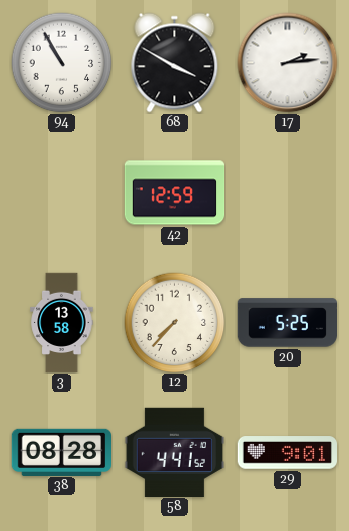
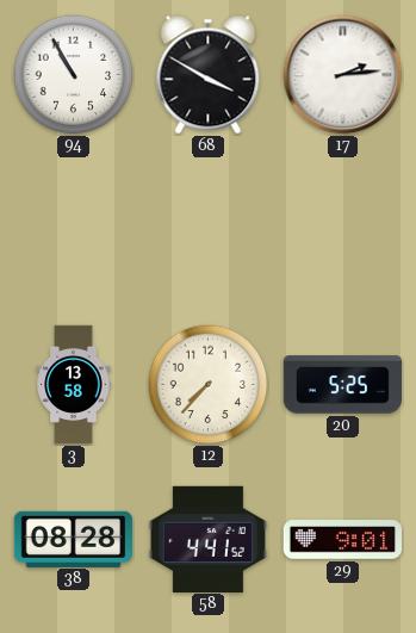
42: 12:59 -> none
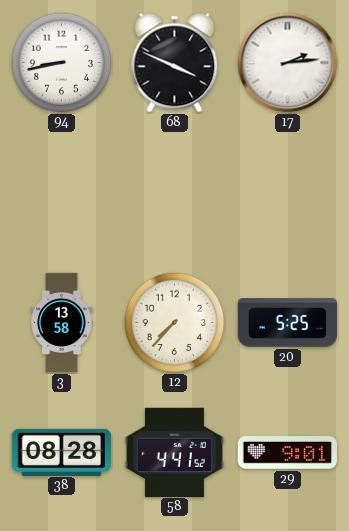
94: 10:55 -> 8:43
68: 3:50 -> 3:49
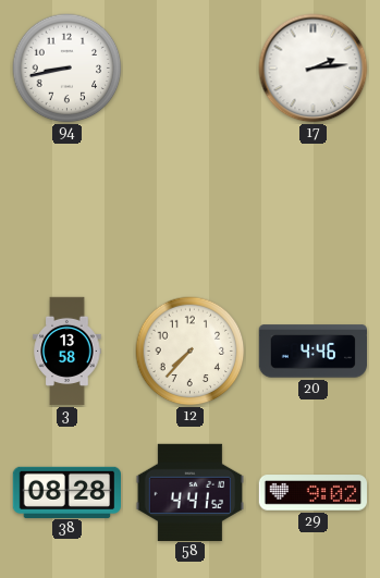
68: 3:49 -> none
20: 5:25 -> 4:46
29: 9:01 -> 9:02
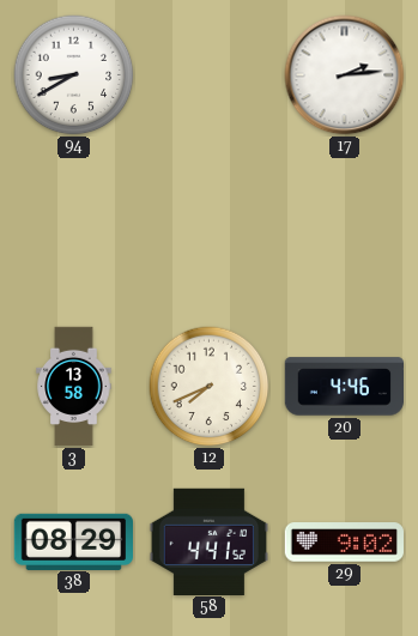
94: 8:43 -> 8:40
12: 7:37 -> 7:41
38: 08:28 -> 08:29
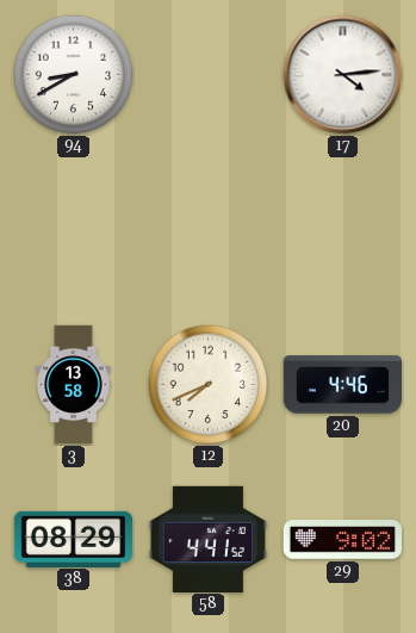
17: 2:14 -> 4:14
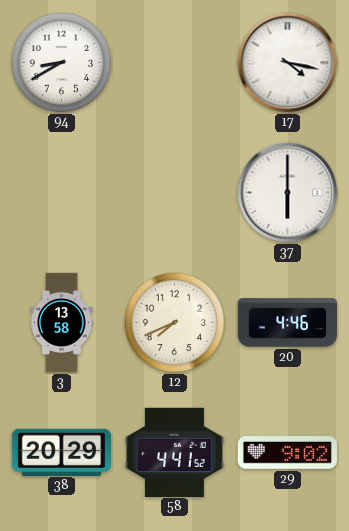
17: 4:14 -> 4:17
37: none -> 6:00
38: 08:29 -> 20:29
